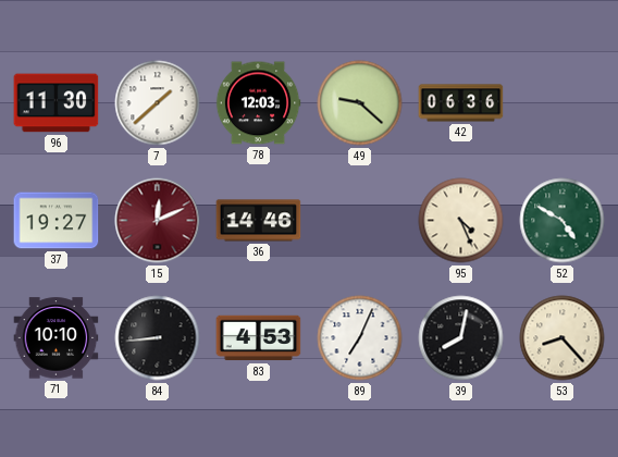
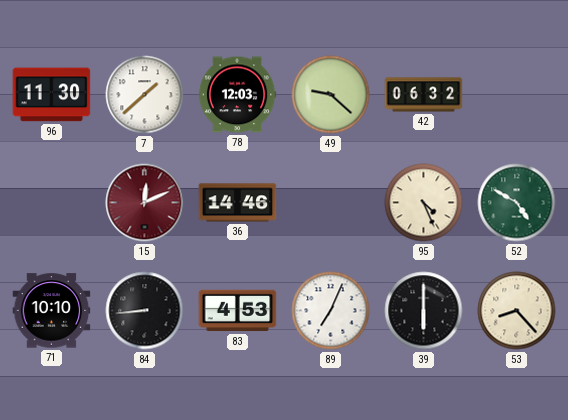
42: 06:36 -> 06:32
37: 19:27 -> none
39: 8:02 -> 6:00
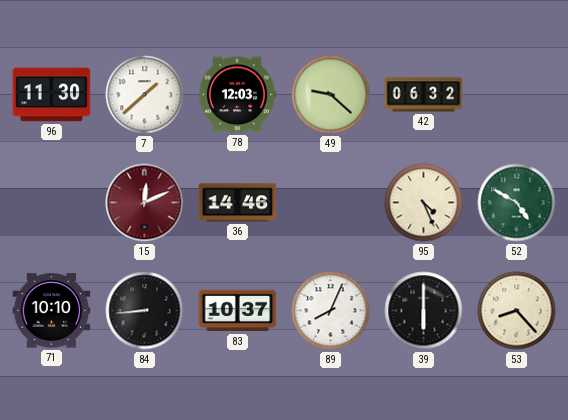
83: 4:53 -> 10:37
89: 7:04 -> 8:04
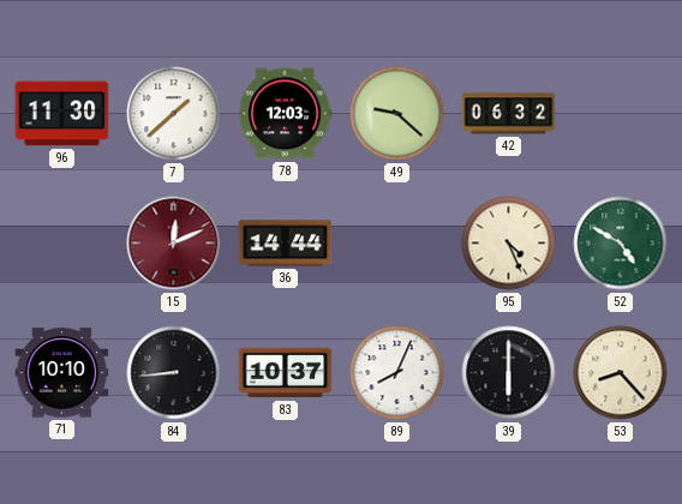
36: 14:46 -> 14:44
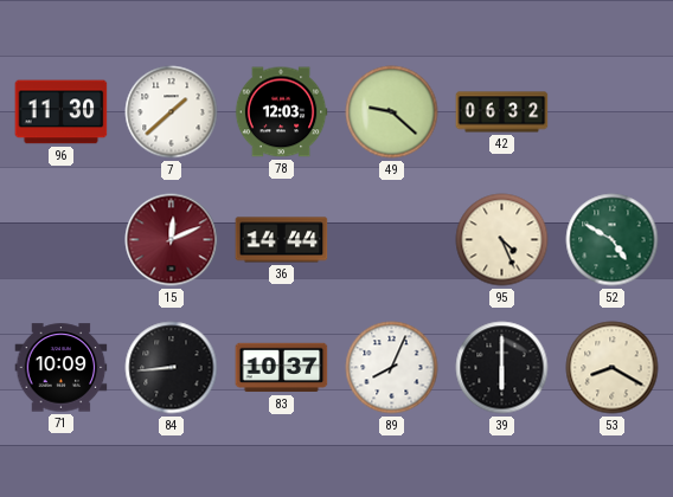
71: 10:10 -> 10:09
53: 8:23 -> 8:20
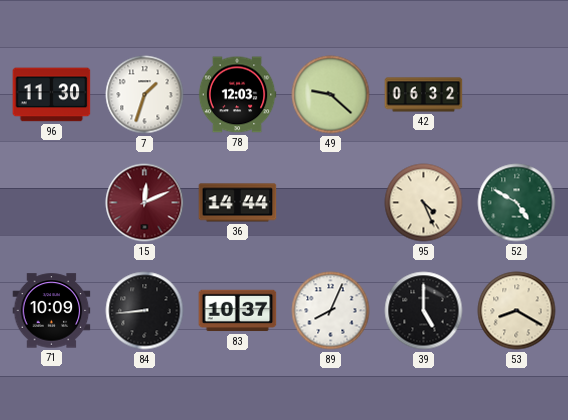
7: 1:38 -> 1:33
39: 6:00 -> 5:00
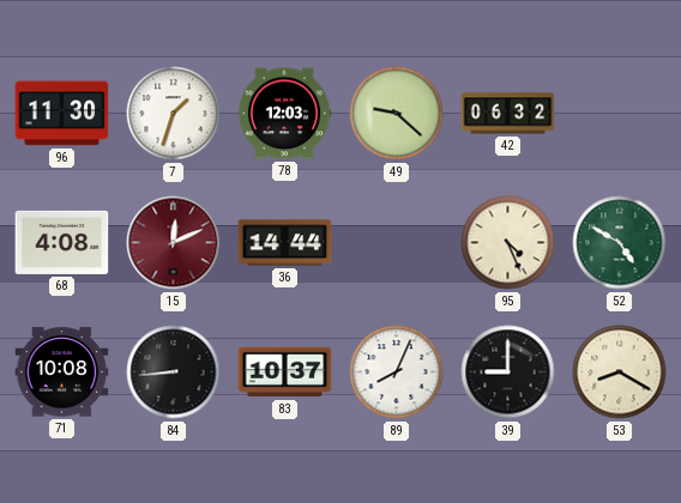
68: none -> 4:08
71: 10:09 -> 10:08
39: 5:00 -> 9:00
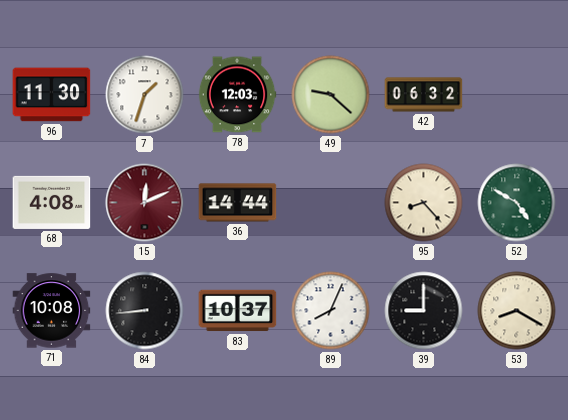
95: 4:26 -> 8:23
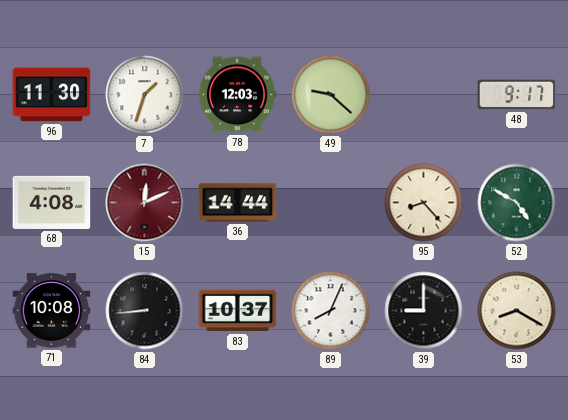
42: 06:32 -> none
48: none -> 9:17
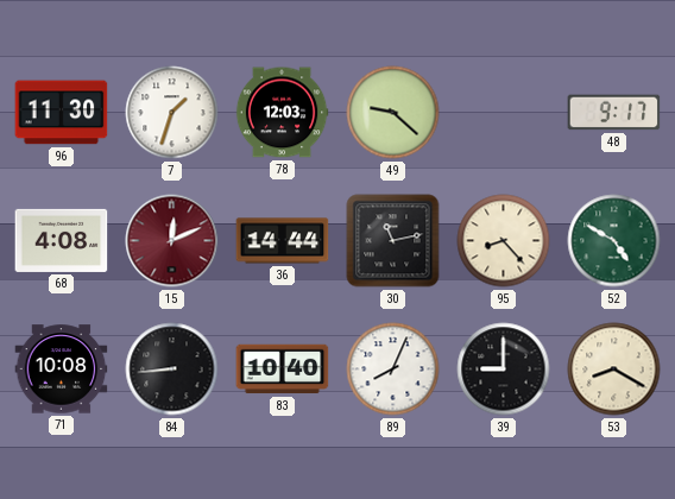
30: none -> 11:13
83: 10:37 -> 10:40
